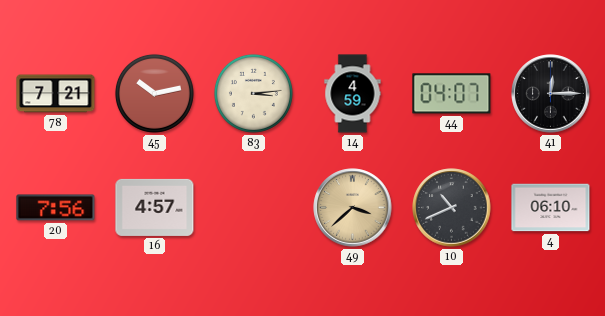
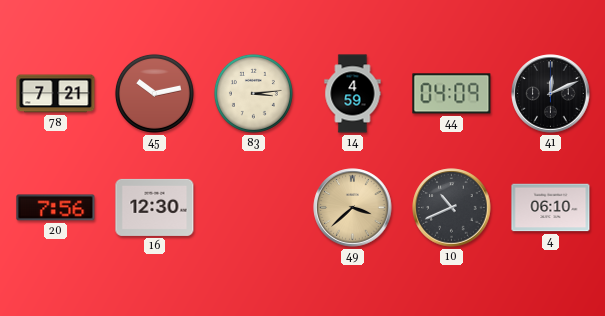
44: 04:07 -> 04:09
41: 12:15 -> 12:11
16: 4:57 -> 12:30
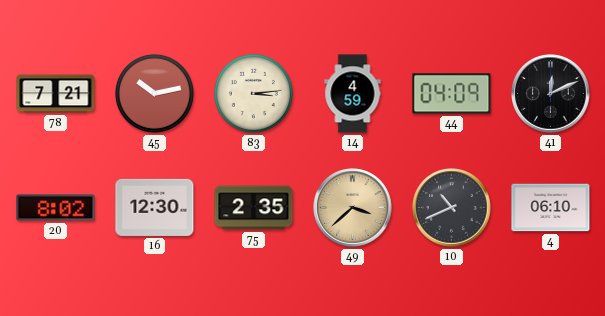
20: 7:56 -> 8:02
75: none -> 2:35
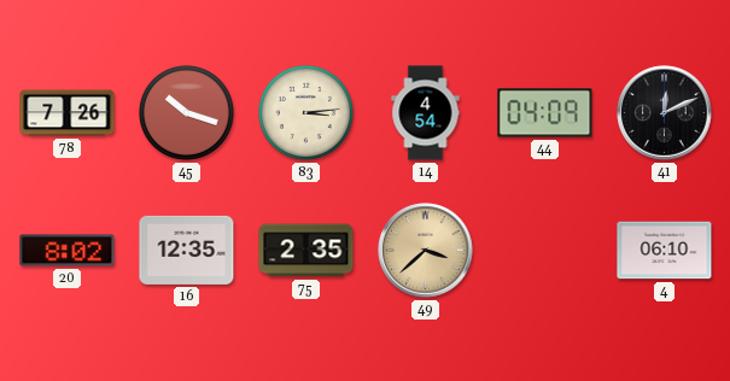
78: 7:21 -> 7:26
45: 10:13 -> 10:18
14: 4:59 -> 4:54
16: 12:30 -> 12:35
10: 10:41 -> none
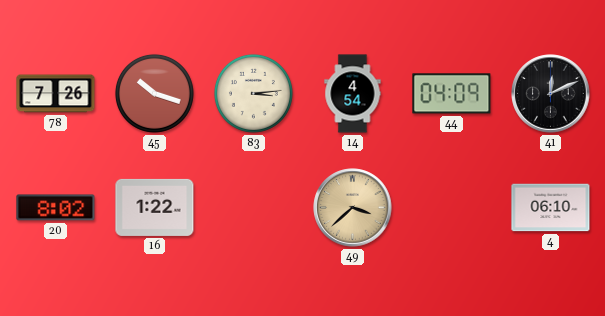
16: 12:35 -> 1:22
75: 2:35 -> none
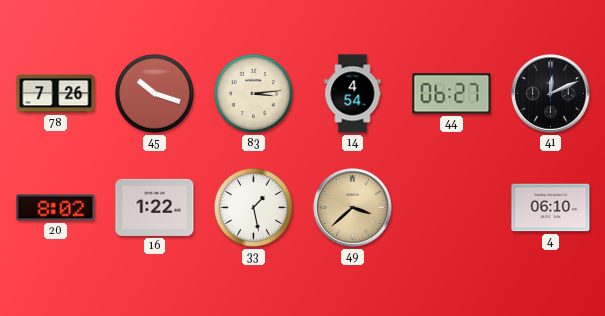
44: 04:09 -> 06:27
33: none -> 1:28
